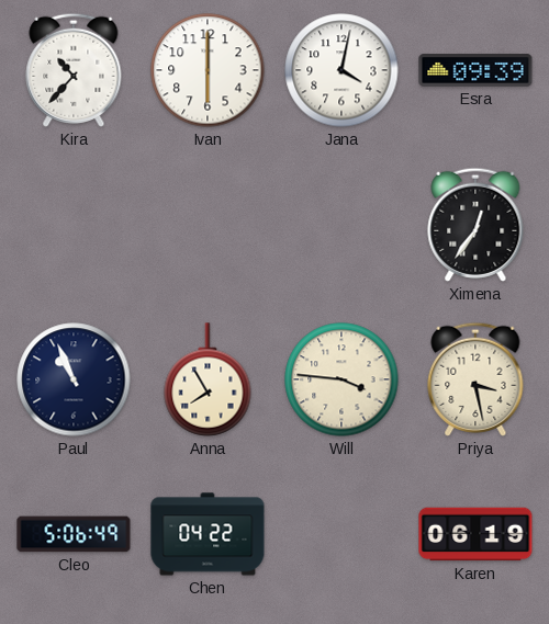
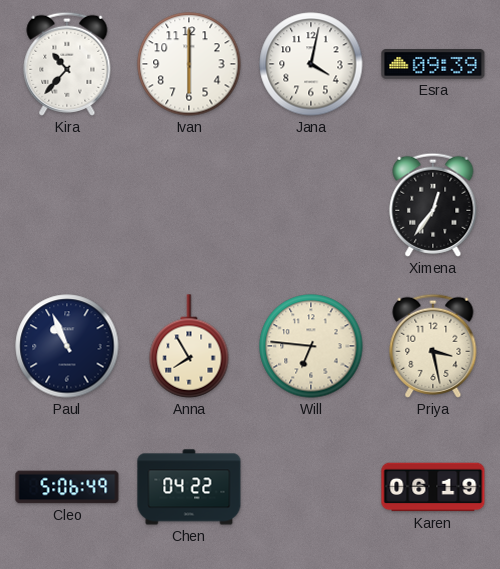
Will: 3:46 -> 6:46
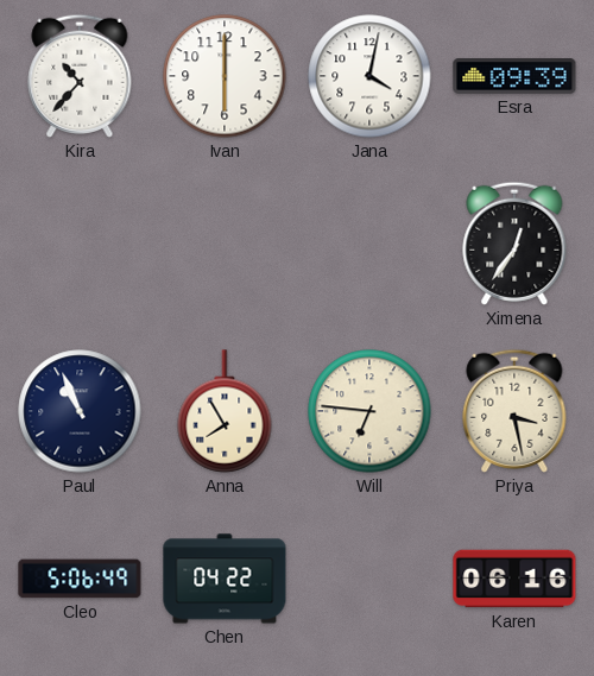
Karen: 06:19 -> 06:16
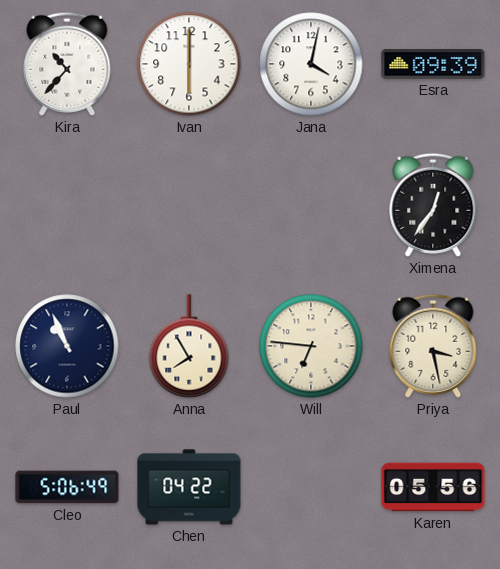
Karen: 06:16 -> 05:56
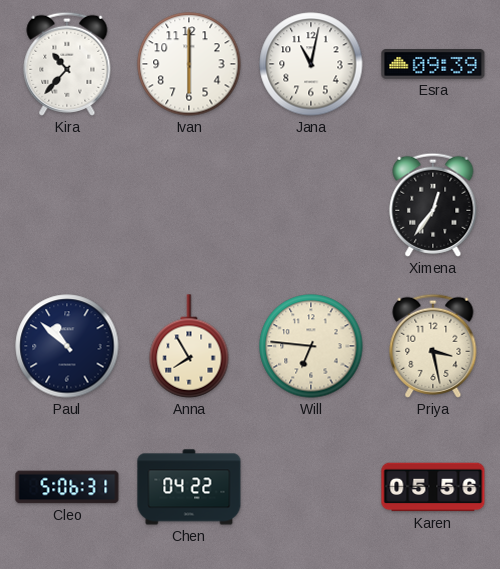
Jana: 4:02 -> 11:02
Paul: 10:56 -> 10:52
Cleo: 5:06:49 -> 5:06:31
